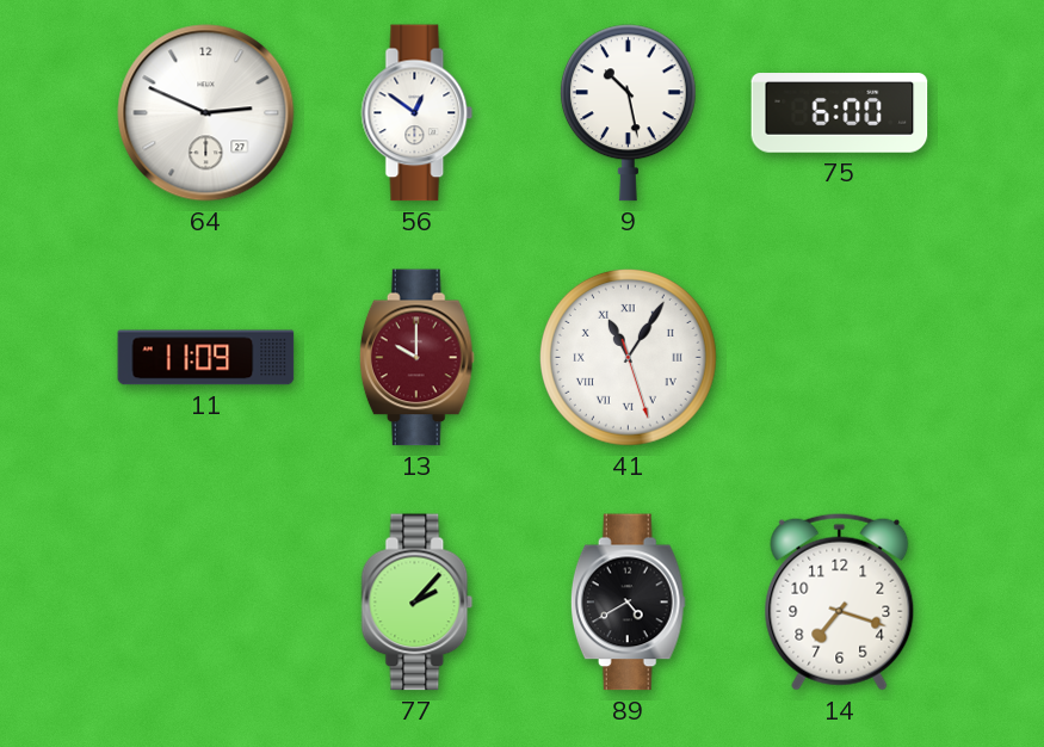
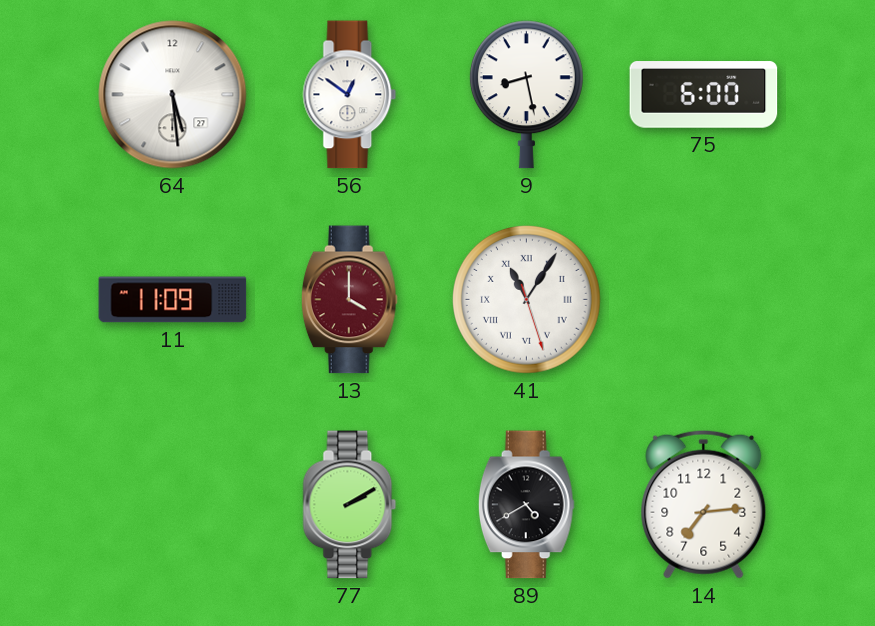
64: 2:49 -> 5:29
9: 10:28 -> 8:28
13: 10:00 -> 4:00
77: 2:07 -> 2:10
14: 7:18 -> 7:14
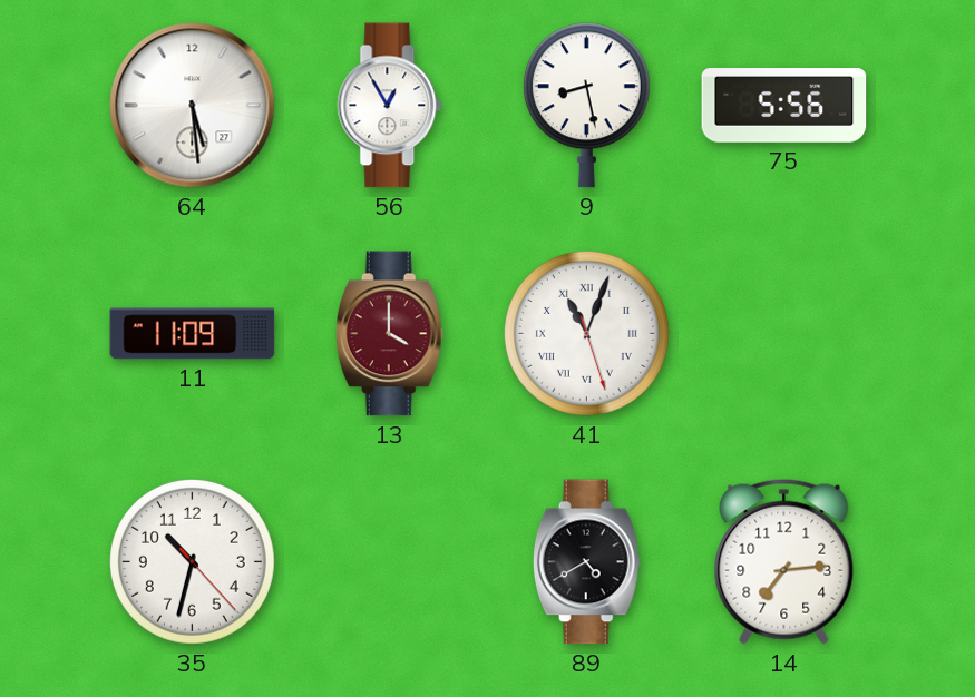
56: 12:51 -> 12:55
75: 6:00 -> 5:56
41: 11:05 -> 11:03
35: none -> 10:32
77: 2:10 -> none
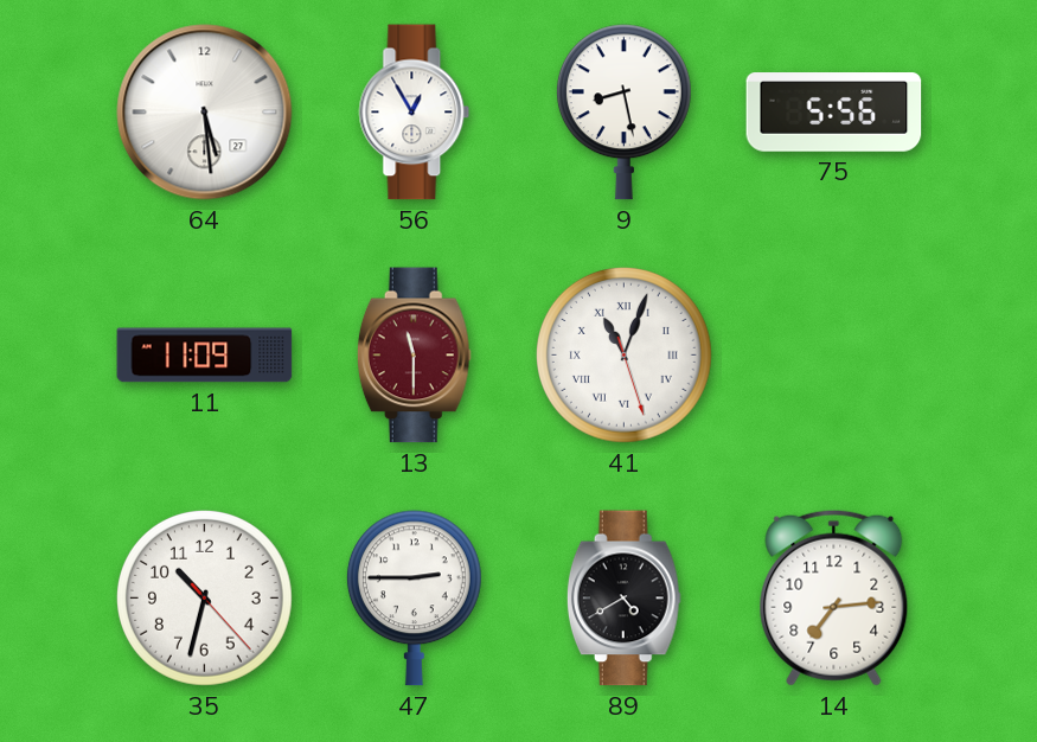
13: 4:00 -> 11:30
47: none -> 2:45
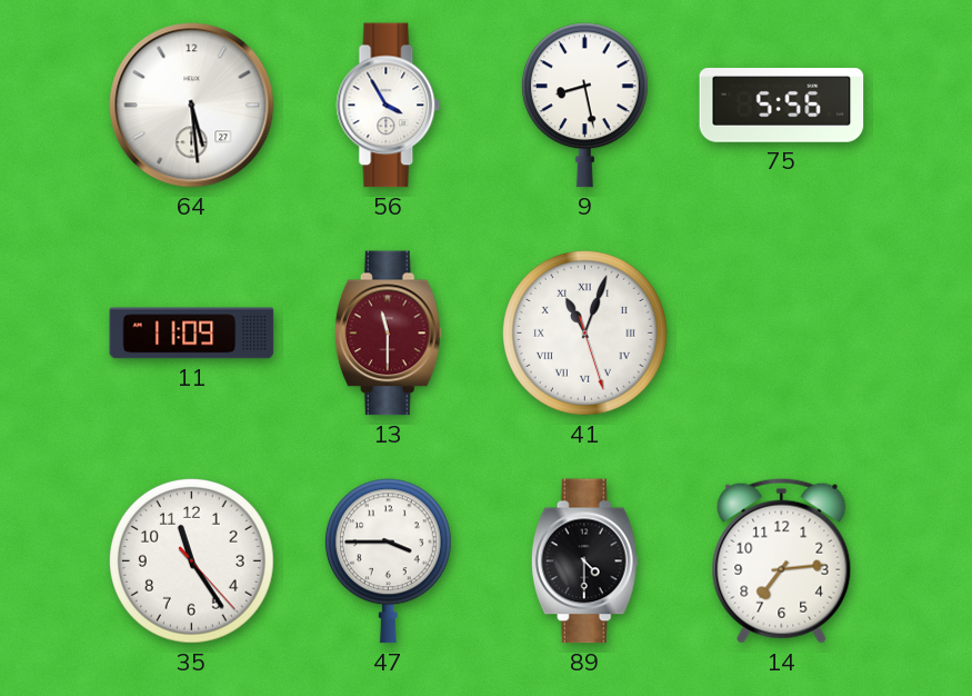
56: 12:55 -> 3:55
35: 10:32 -> 11:24
47: 2:45 -> 3:45
89: 4:40 -> 4:30
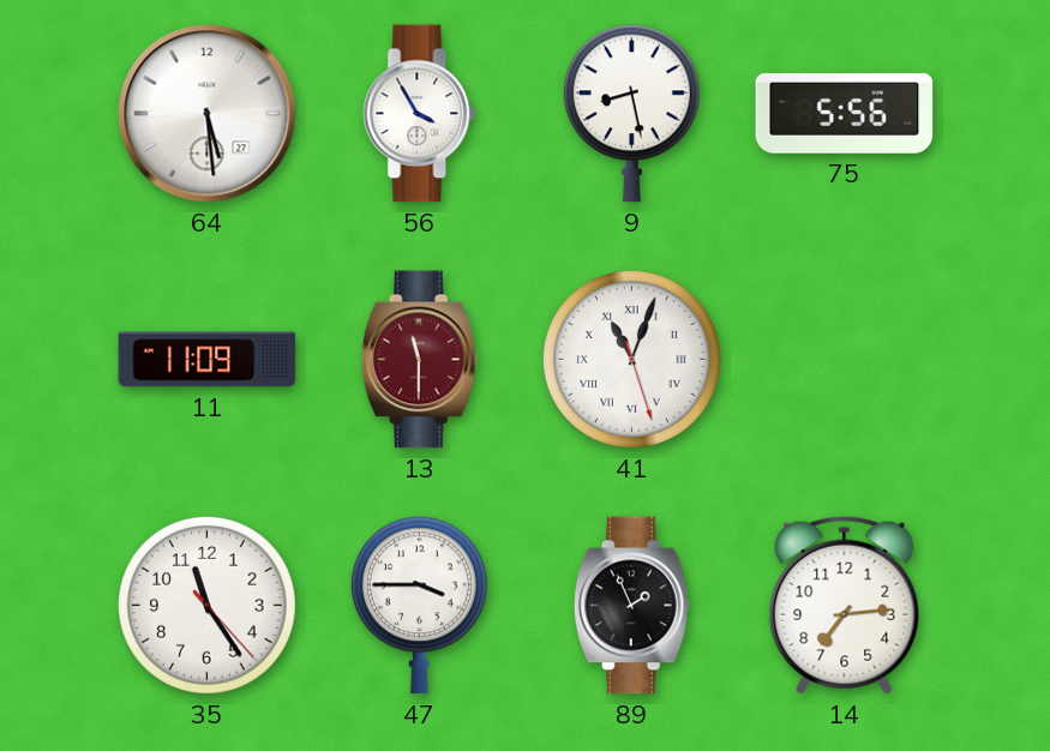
89: 4:30 -> 1:56
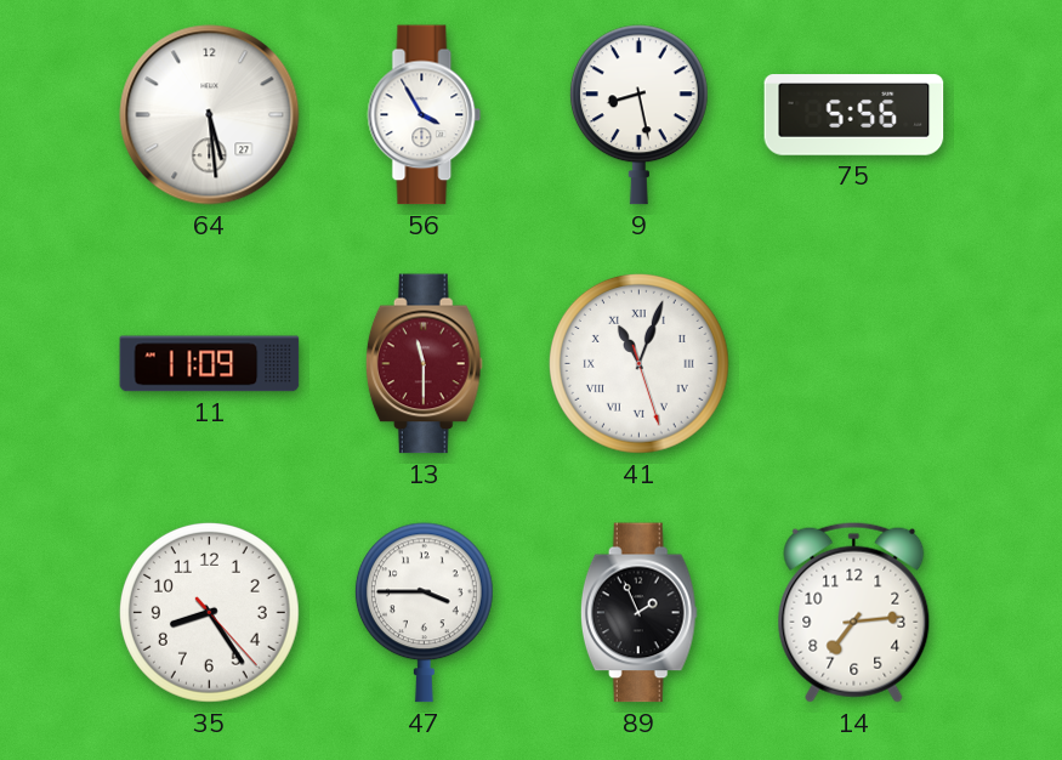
35: 11:24 -> 8:24
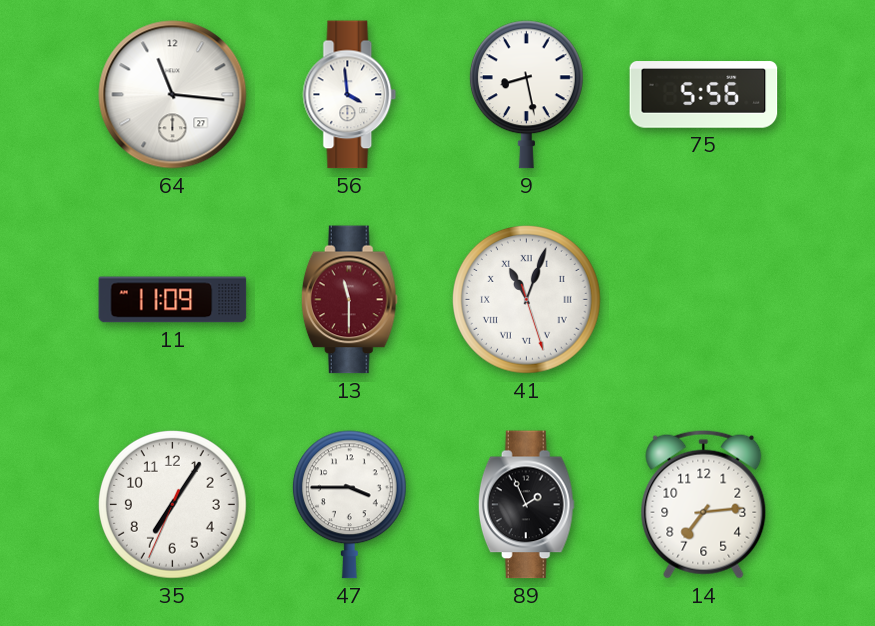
64: 5:29 -> 11:16
56: 3:55 -> 3:59
35: 8:24 -> 7:05
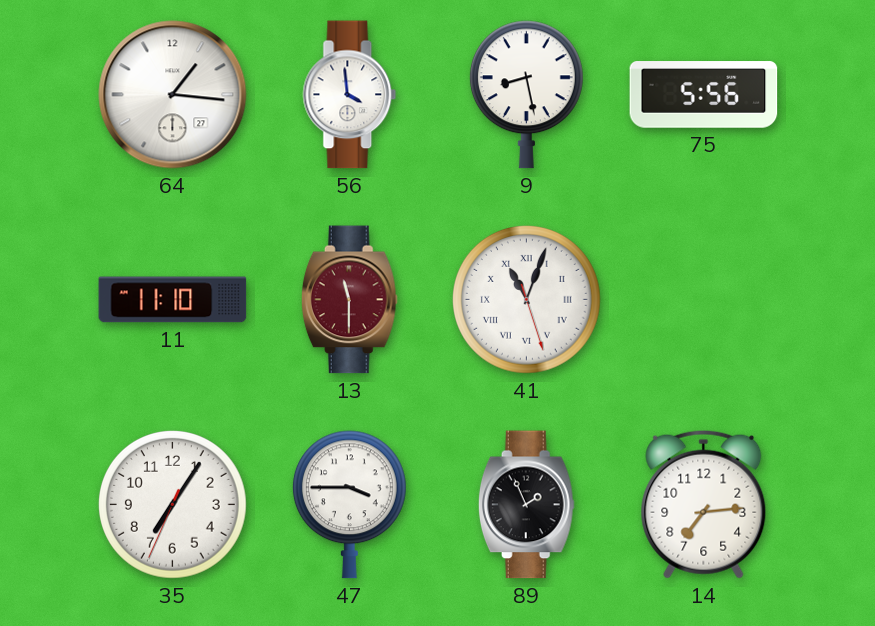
64: 11:16 -> 1:16
11: 11:09 -> 11:10
